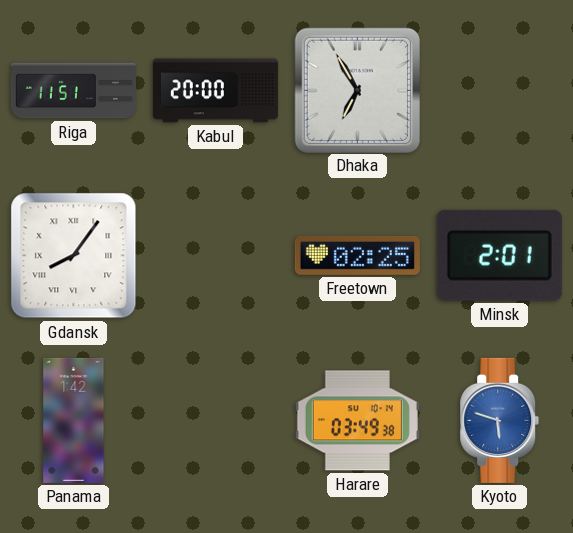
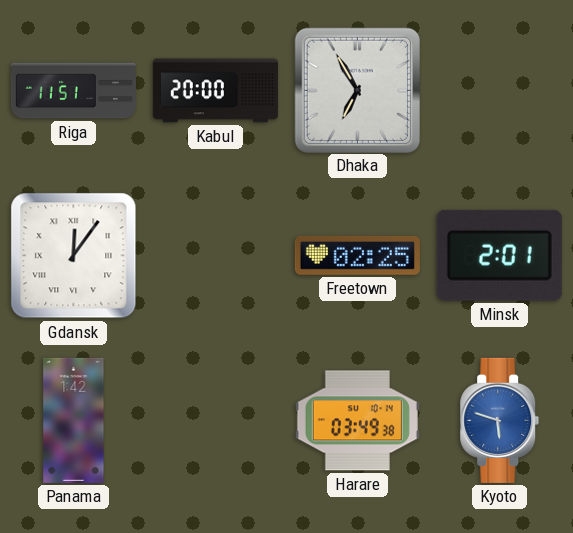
Gdansk: 8:06 -> 12:06
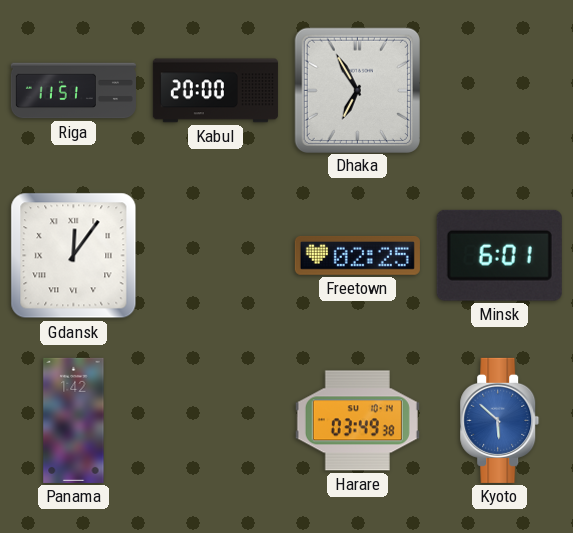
Minsk: 2:01 -> 6:01
Kyoto: 5:48 -> 5:52
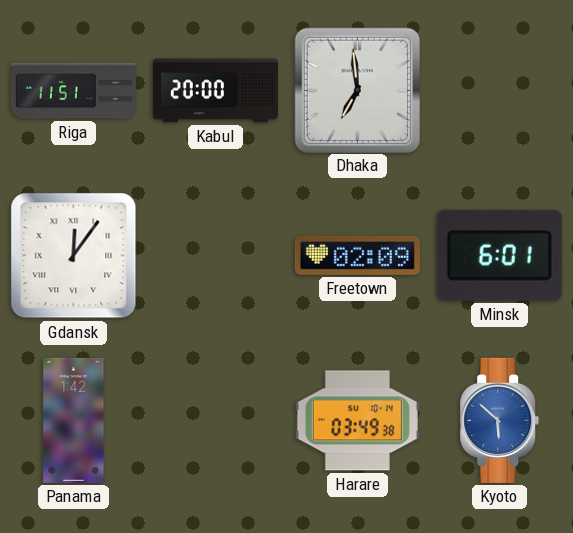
Dhaka: 6:55 -> 6:59
Freetown: 02:25 -> 02:09
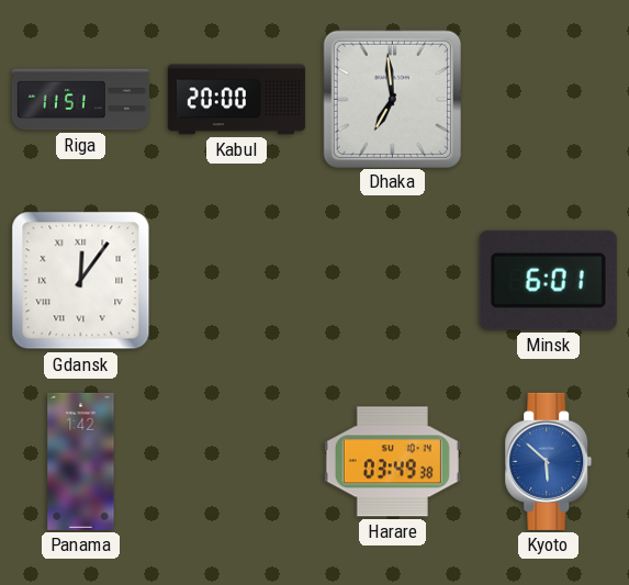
Freetown: 02:09 -> none
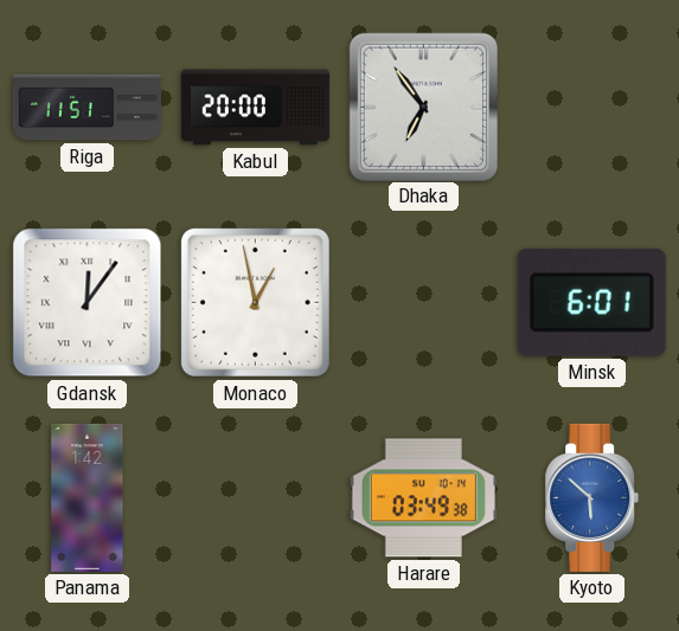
Dhaka: 6:59 -> 6:54
Monaco: none -> 12:58
